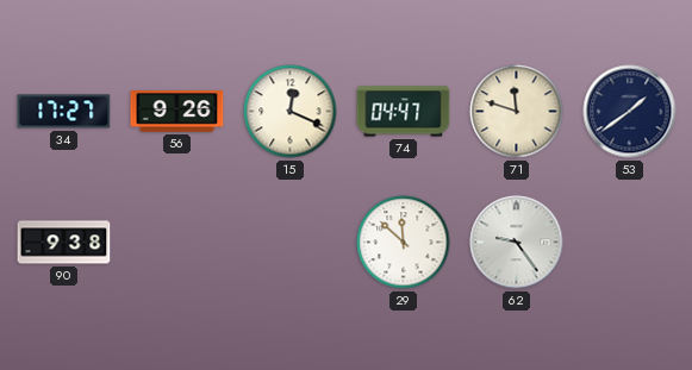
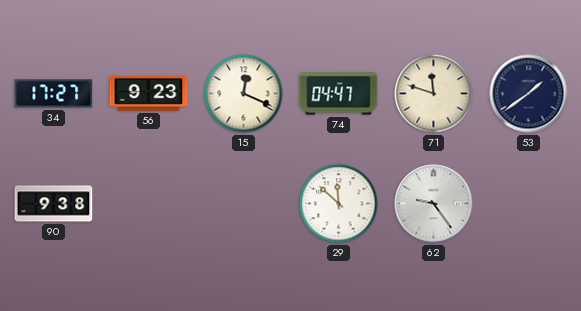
56: 9:26 -> 9:23
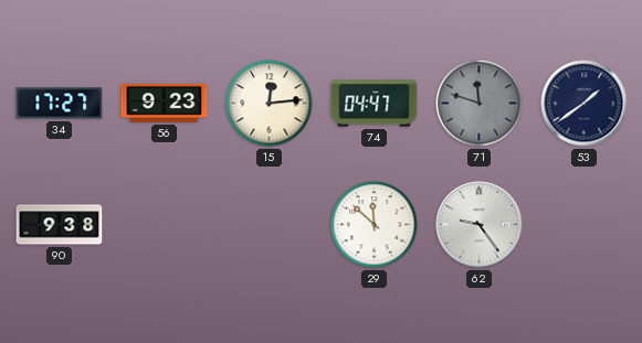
15: 12:19 -> 12:14
71 dial: cream -> grey
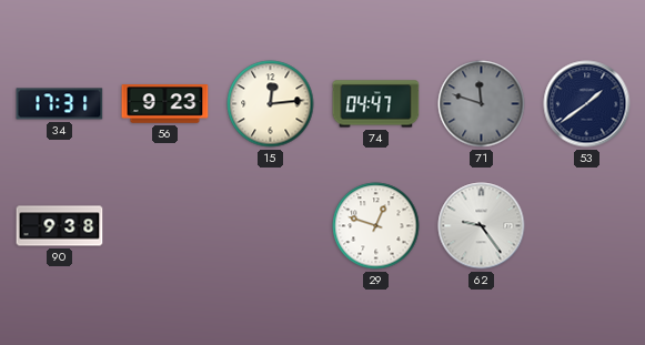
34: 17:27 -> 17:31
29: 11:52 -> 12:48
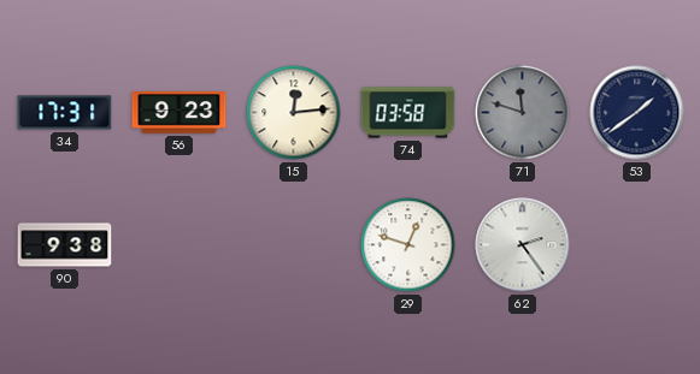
74: 04:47 -> 03:58
62: 9:24 -> 2:24
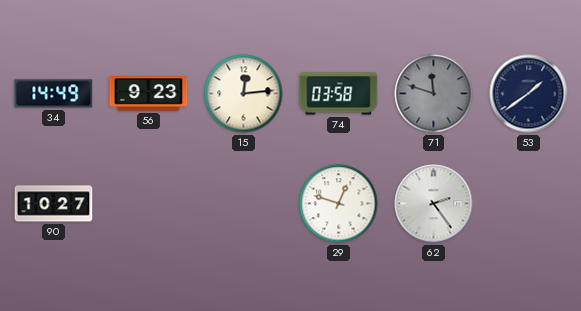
34: 17:31 -> 14:49
90: 9:38 -> 10:27
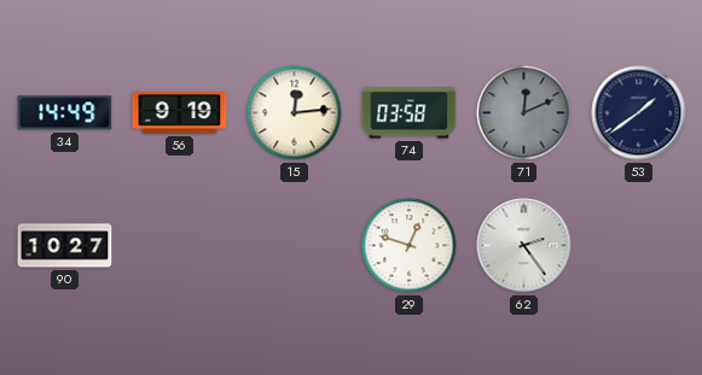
56: 9:23 -> 9:19
71: 11:48 -> 12:11
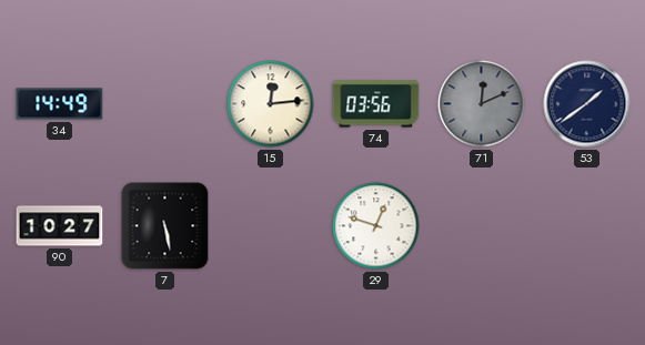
56: 9:19 -> none
74: 03:58 -> 03:56
7: none -> 5:28
62: 2:24 -> none
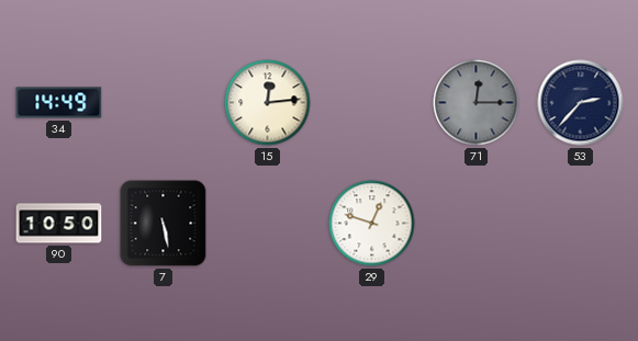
74: 03:56 -> none
71: 12:11 -> 12:15
53: 1:39 -> 2:37
90: 10:27 -> 10:50
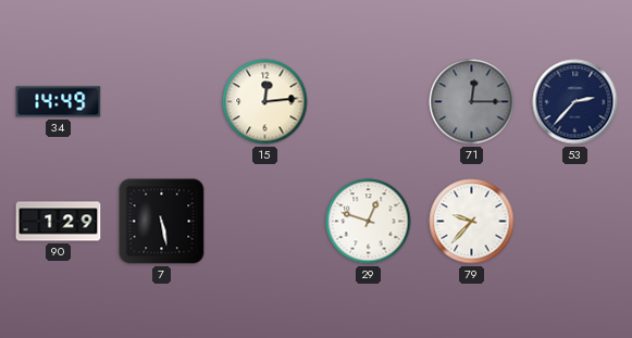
90: 10:50 -> 1:29
79: none -> 9:37
